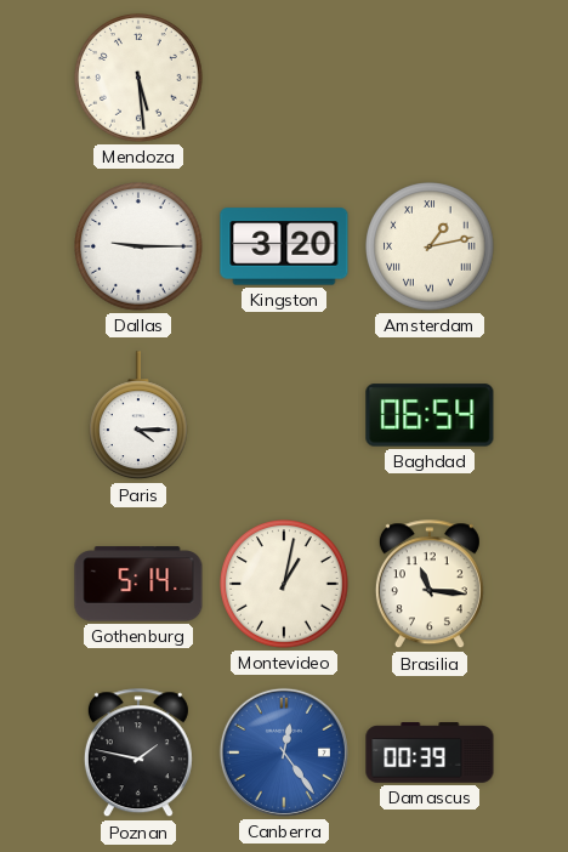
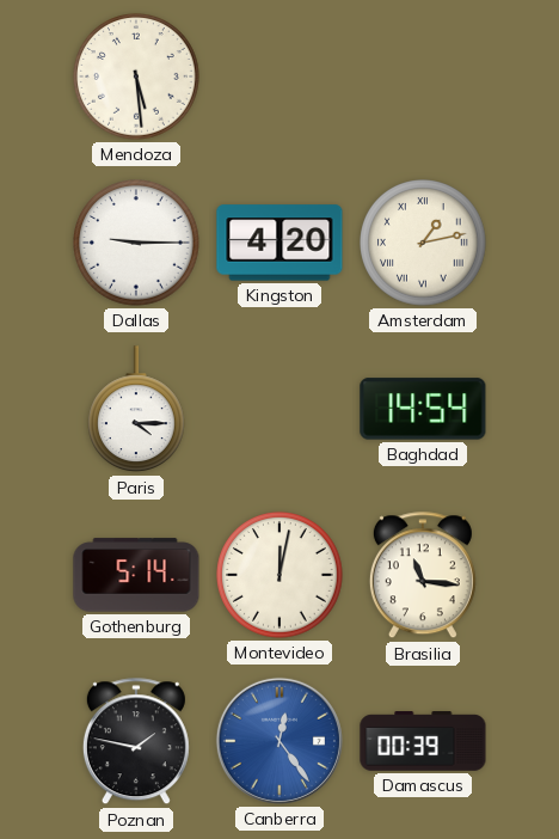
Kingston: 3:20 -> 4:20
Baghdad: 06:54 -> 14:54
Montevideo: 1:02 -> 12:02
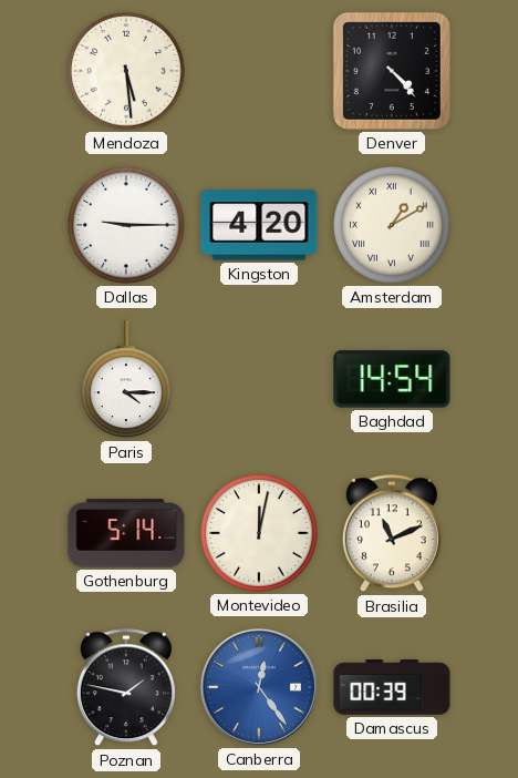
Denver: none -> 4:23
Amsterdam: 1:13 -> 1:10
Brasilia: 11:16 -> 11:11
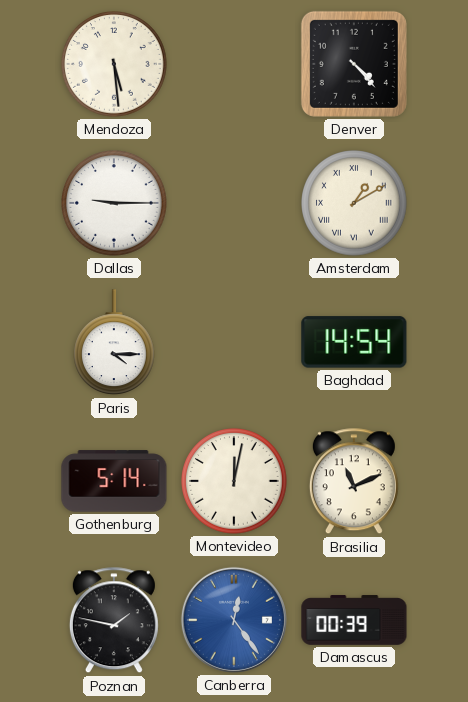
Kingston: 4:20 -> none
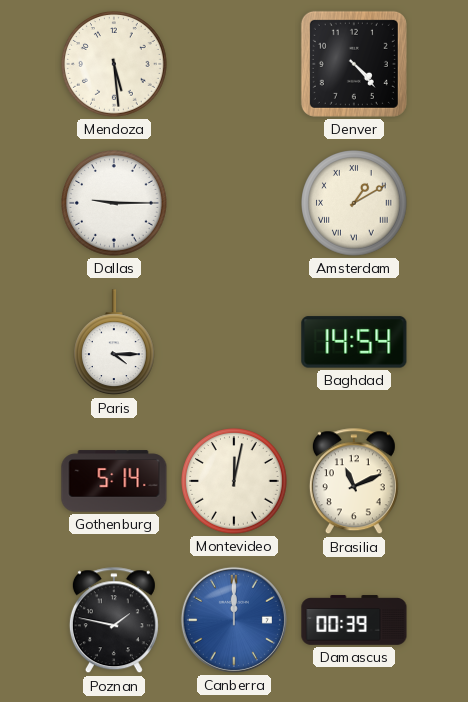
Canberra: 12:24 -> 12:00
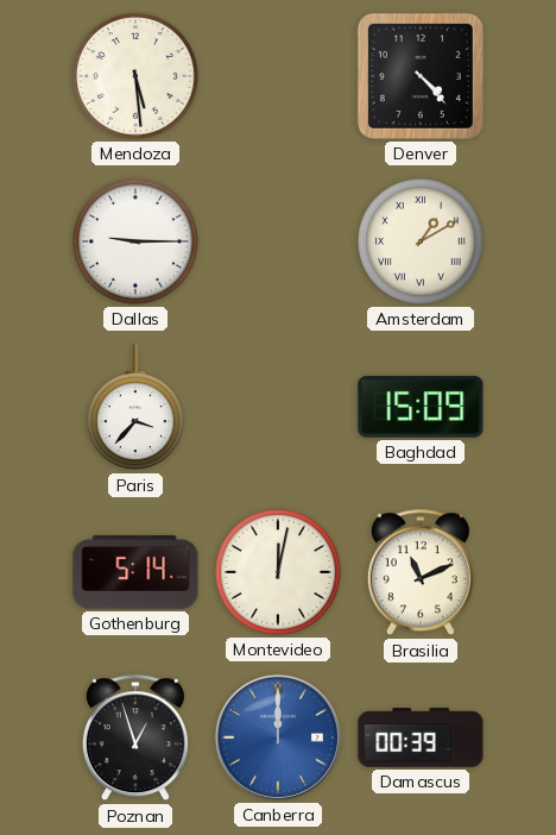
Paris: 4:15 -> 3:37
Baghdad: 14:54 -> 15:09
Poznan: 1:47 -> 12:57
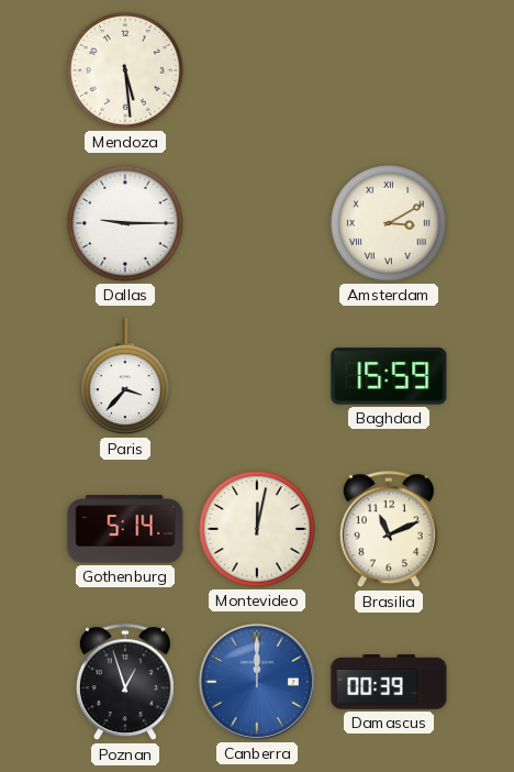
Denver: 4:23 -> none
Amsterdam: 1:10 -> 3:10
Baghdad: 15:09 -> 15:59
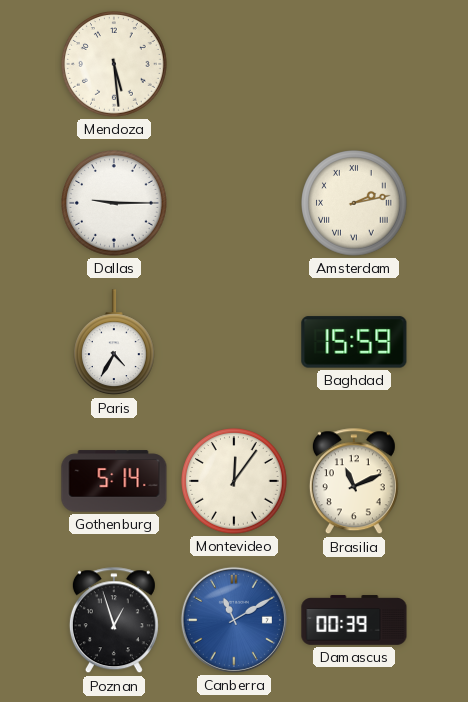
Amsterdam: 3:10 -> 2:13
Paris: 3:37 -> 4:35
Montevideo: 12:02 -> 12:06
Canberra: 12:00 -> 11:10
